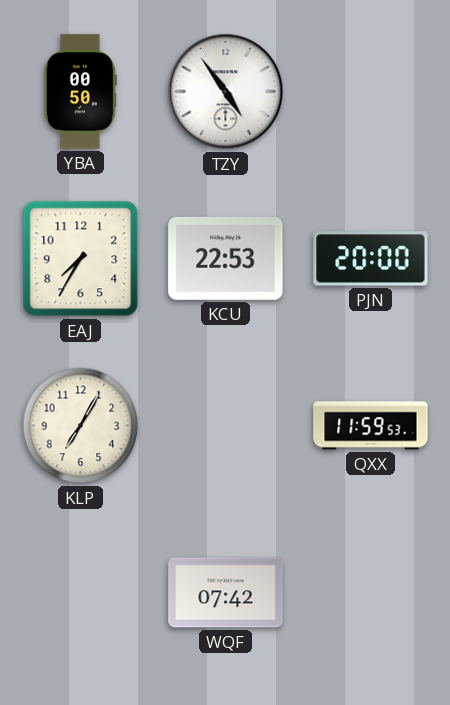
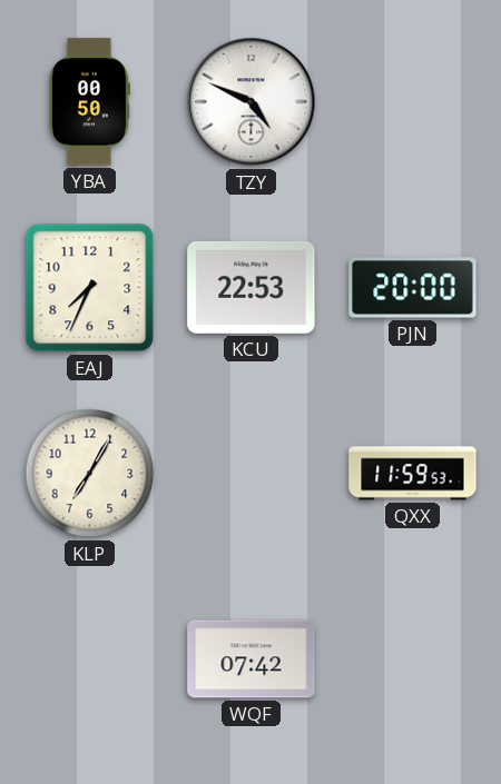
TZY: 4:54 -> 4:49
EAJ: 7:35 -> 7:34
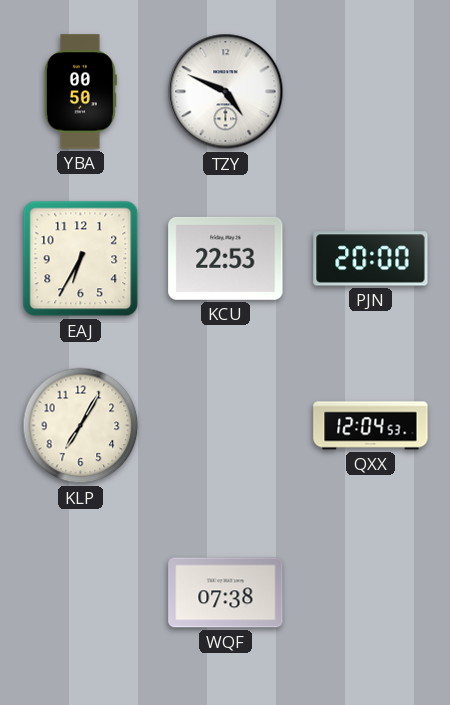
EAJ: 7:34 -> 6:35
QXX: 11:59 -> 12:04
WQF: 07:42 -> 07:38
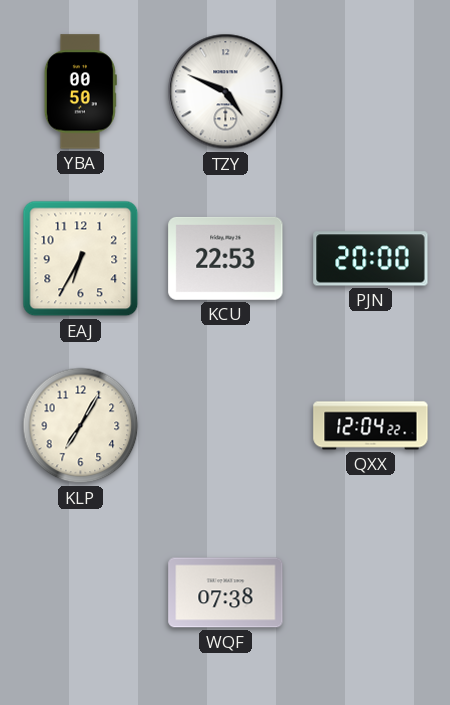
QXX: 12:04:53 -> 12:04:22
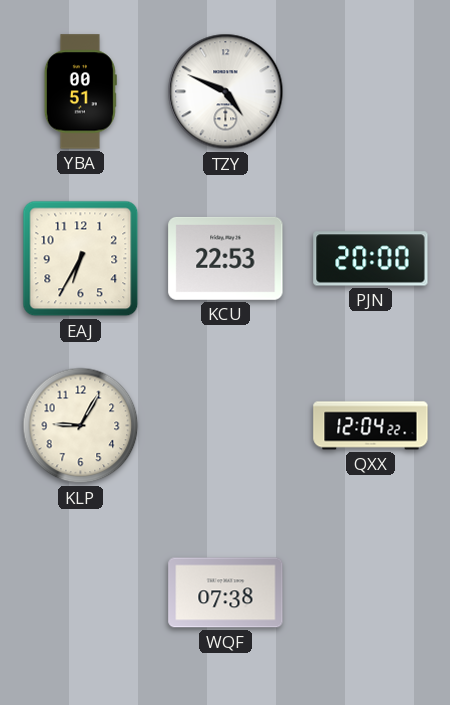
YBA: 00:50 -> 00:51
KLP: 7:05 -> 9:05
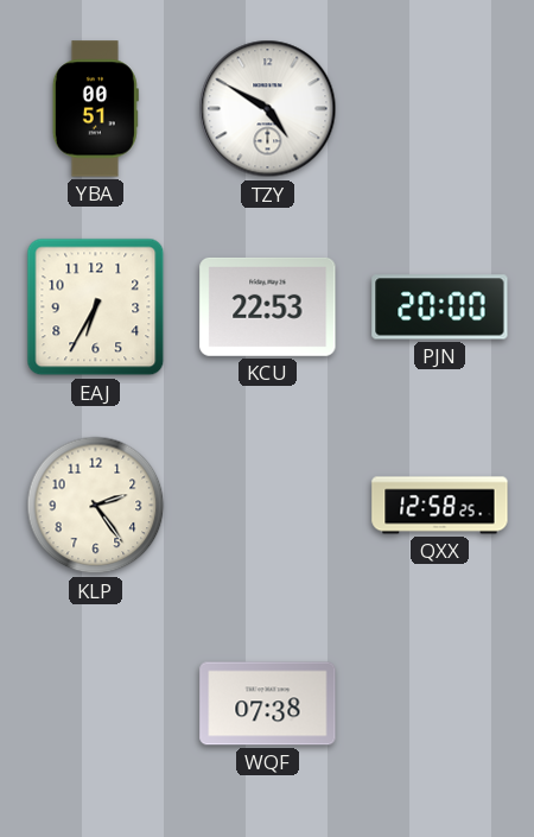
TZY: 4:49 -> 4:50
KLP: 9:05 -> 2:24
QXX: 12:04 -> 12:58
